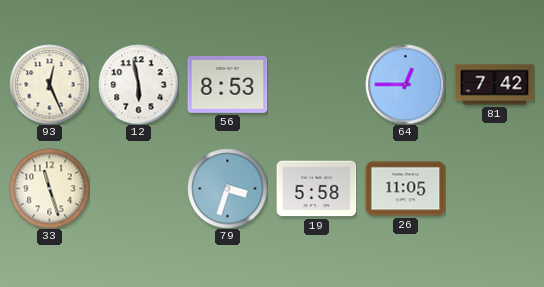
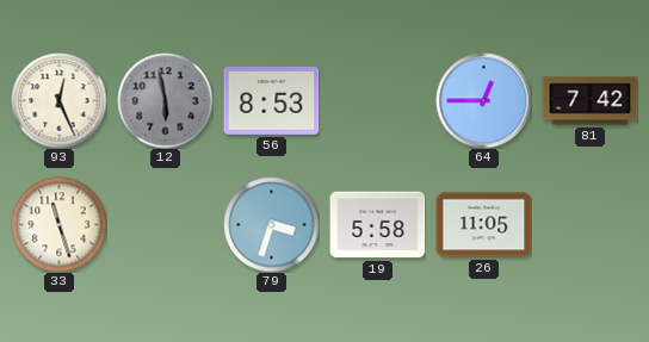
12 dial: white -> grey
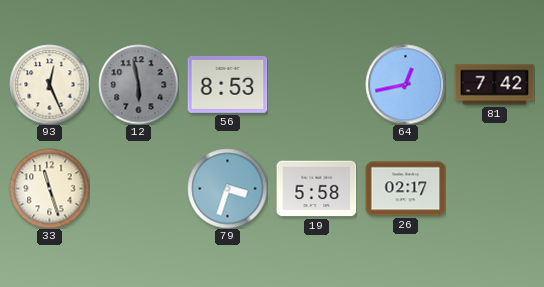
64: 12:45 -> 12:43
26: 11:05 -> 02:17
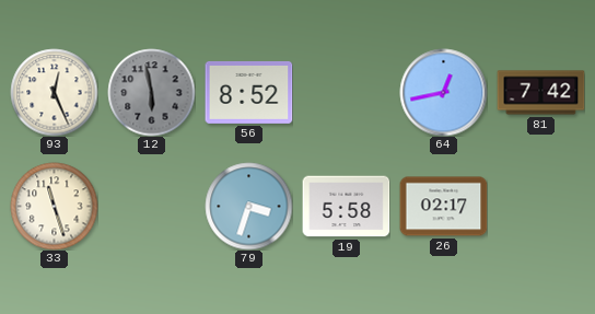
56: 8:53 -> 8:52
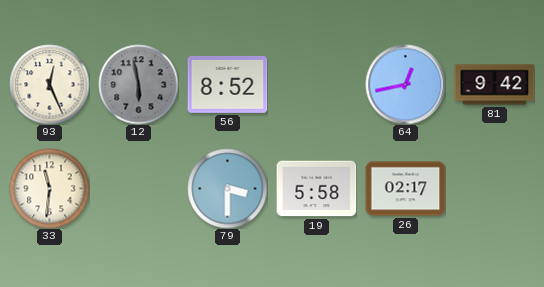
81: 7:42 -> 9:42
33: 11:27 -> 11:31
79: 3:33 -> 3:30
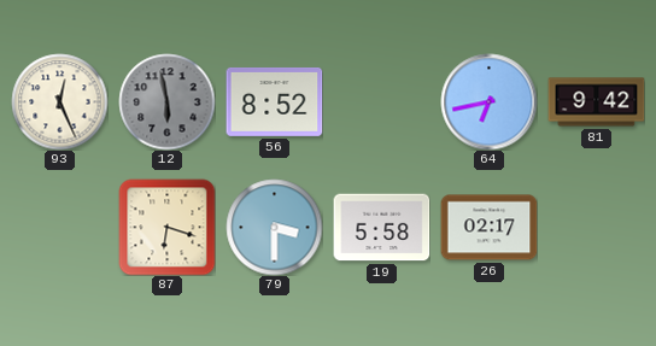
64: 12:43 -> 6:43
33: 11:31 -> none
87: none -> 6:18
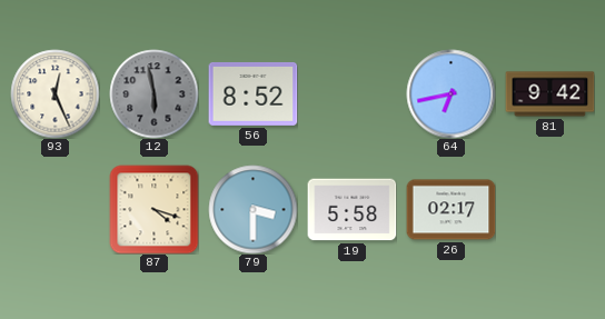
87: 6:18 -> 4:18
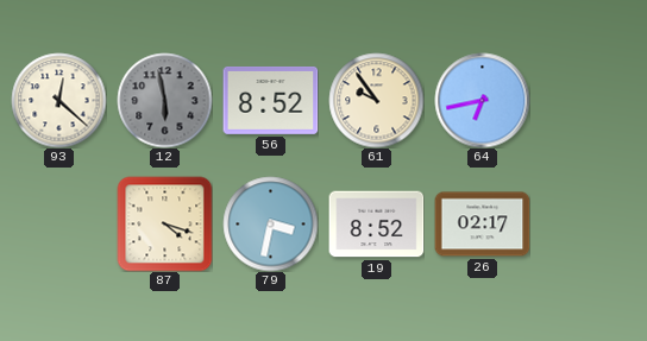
93: 12:26 -> 12:22
61: none -> 9:54
81: 9:42 -> none
79: 3:30 -> 3:32
19: 5:58 -> 8:52
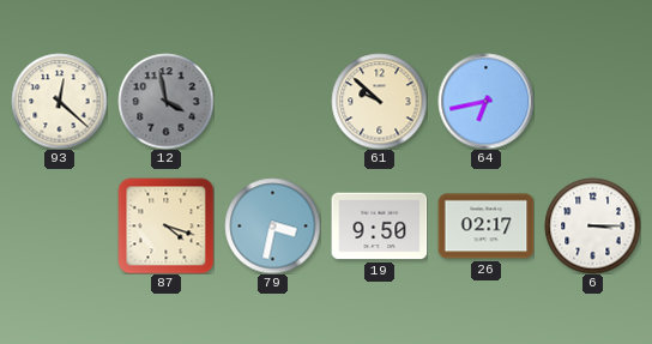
12: 5:58 -> 3:58
56: 8:52 -> none
61: 9:54 -> 9:52
19: 8:52 -> 9:50
6: none -> 3:15
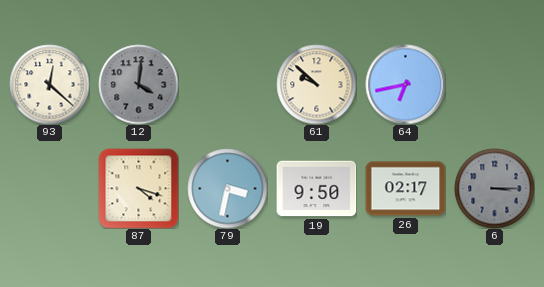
12: 3:58 -> 4:01
6 dial: white -> grey
